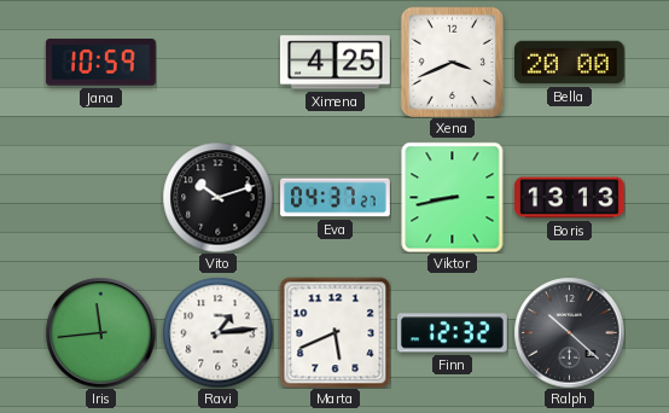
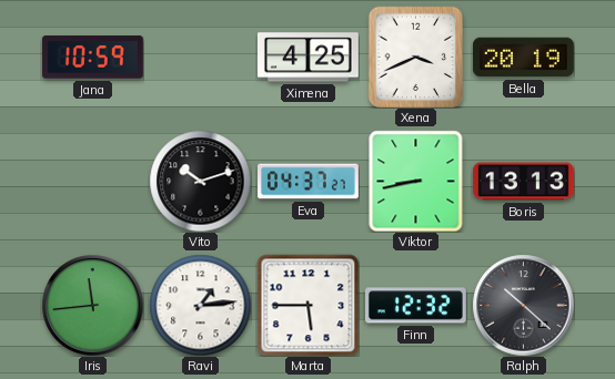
Bella: 20:00 -> 20:19
Marta: 5:41 -> 5:45
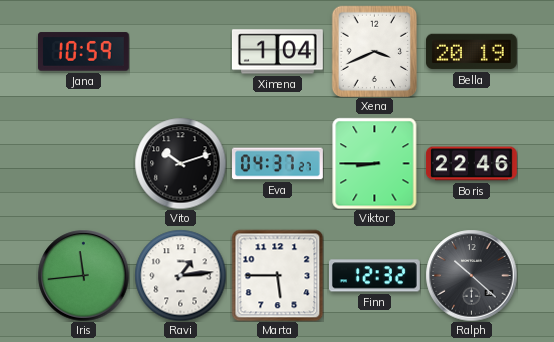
Ximena: 4:25 -> 1:04
Viktor: 8:43 -> 8:45
Boris: 13:13 -> 22:46
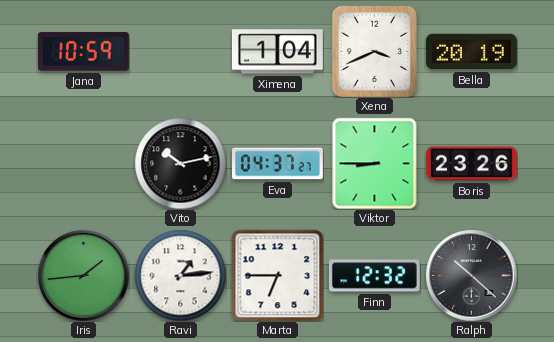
Vito: 10:12 -> 10:13
Boris: 22:46 -> 23:26
Iris: 11:44 -> 1:44
Marta: 5:45 -> 6:45
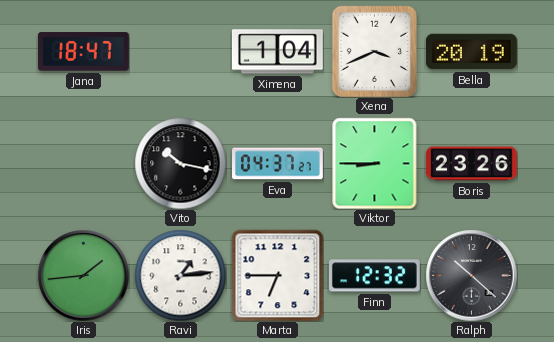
Jana: 10:59 -> 18:47
Vito: 10:13 -> 10:17
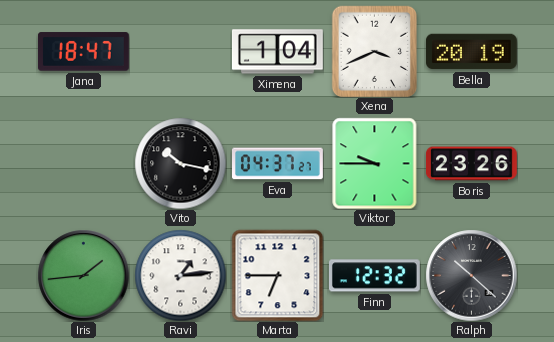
Viktor: 8:45 -> 9:45
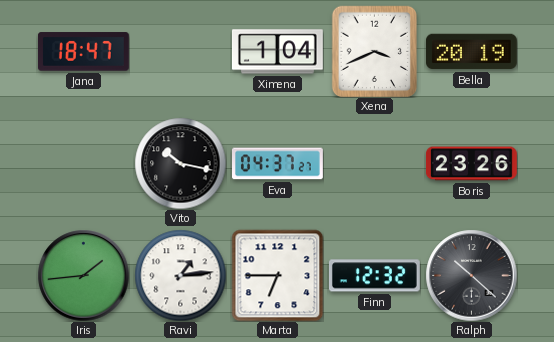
Viktor: 9:45 -> none
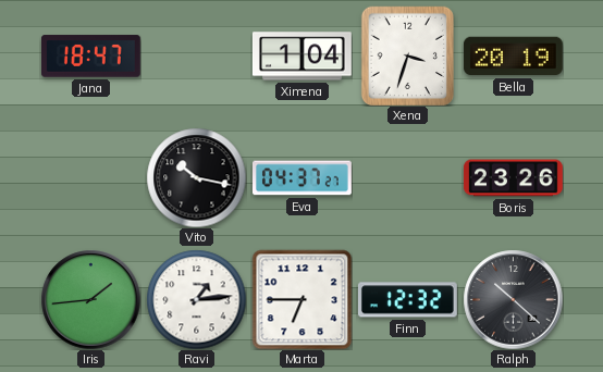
Xena: 3:41 -> 3:33
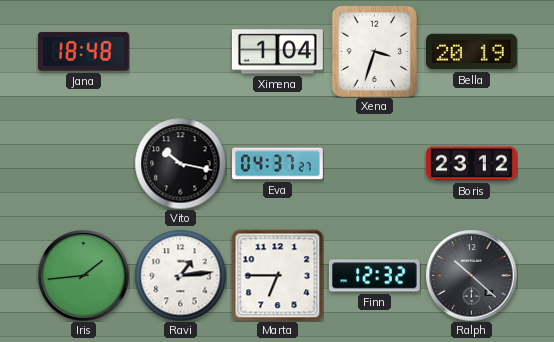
Jana: 18:47 -> 18:48
Boris: 23:26 -> 23:12
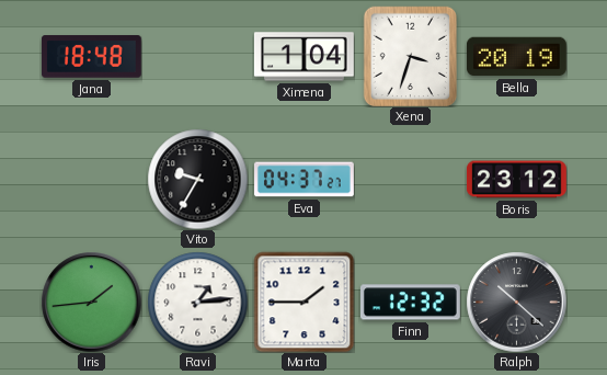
Vito: 10:17 -> 9:35
Marta: 6:45 -> 1:45
